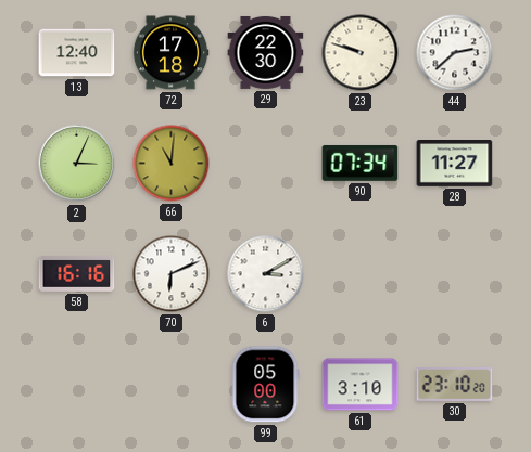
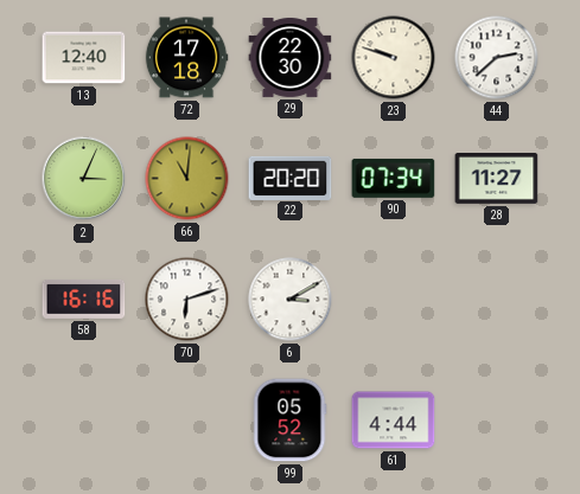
22: none -> 20:20
70: 6:11 -> 6:12
99: 05:00 -> 05:52
61: 3:10 -> 4:44
30: 23:10 -> none
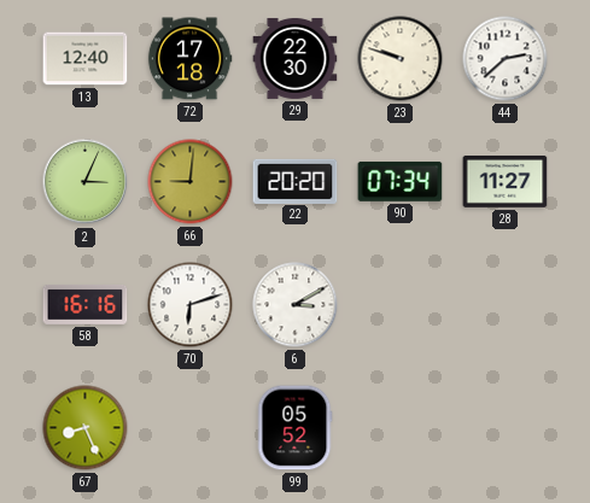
66: 11:01 -> 9:01
67: none -> 8:26
61: 4:44 -> none
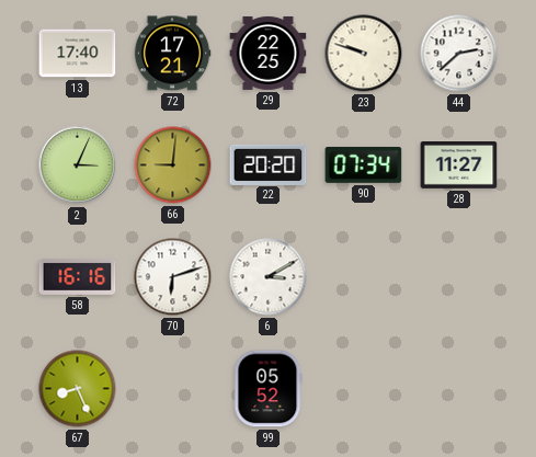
13: 12:40 -> 17:40
72: 17:18 -> 17:21
29: 22:30 -> 22:25
